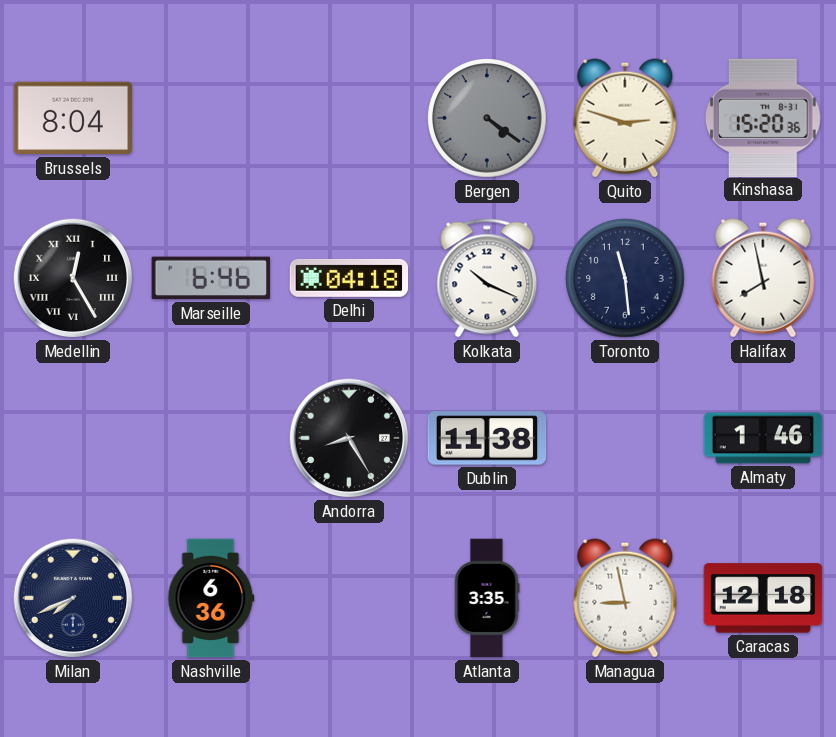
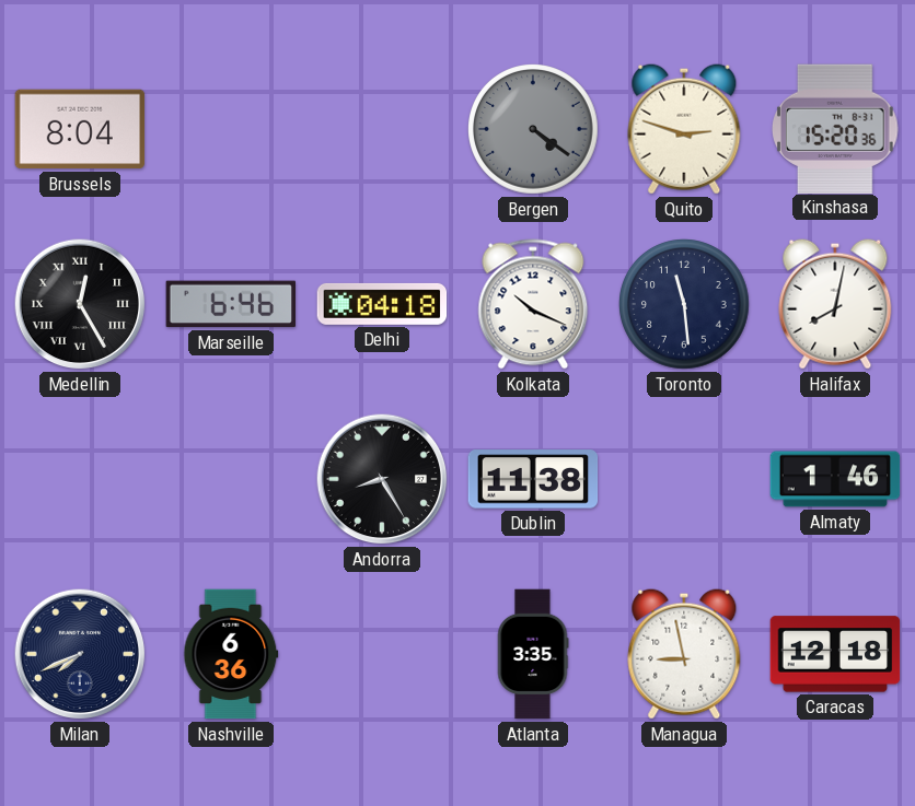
Halifax: 7:58 -> 8:02
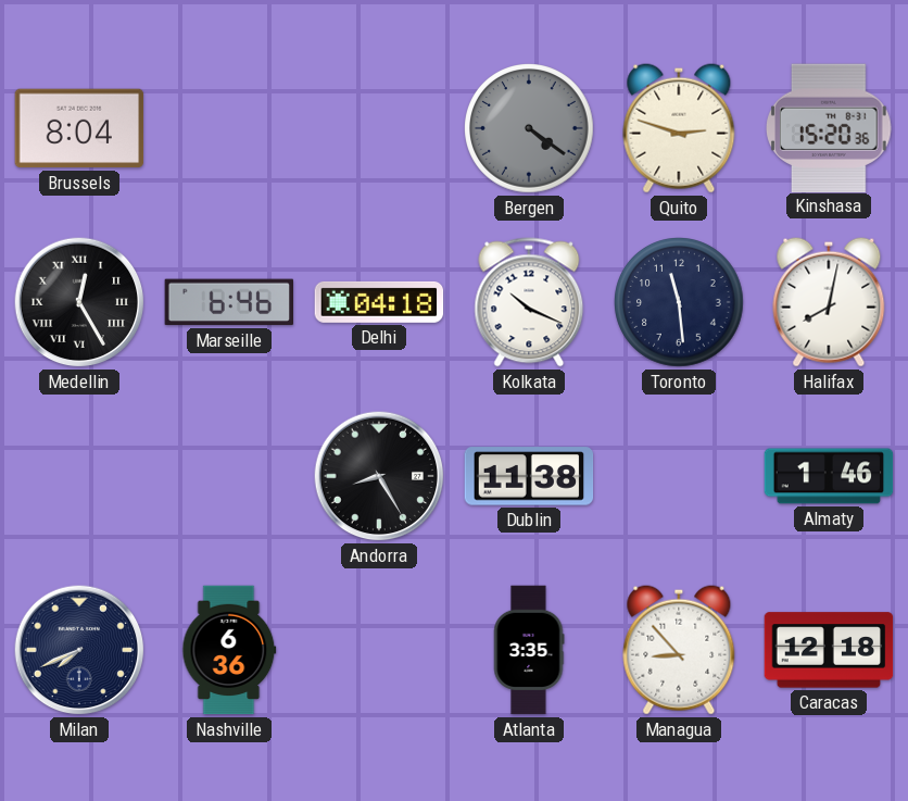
Managua: 8:58 -> 8:53
